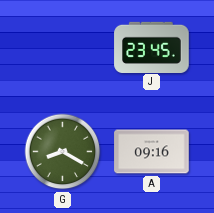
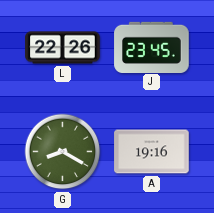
L: none -> 22:26
A: 09:16 -> 19:16
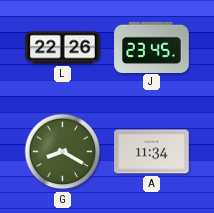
A: 19:16 -> 11:34
